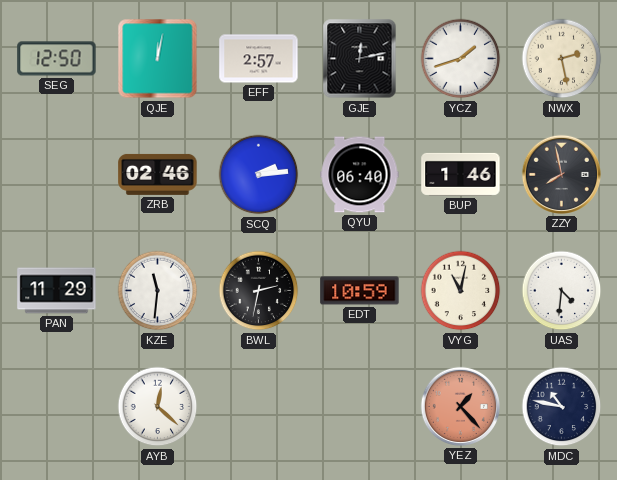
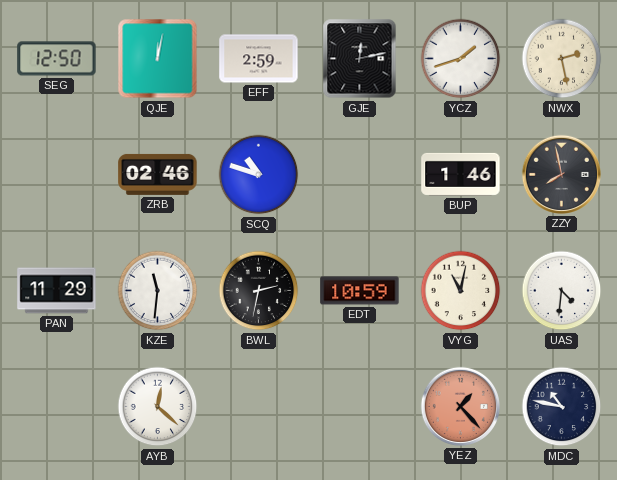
EFF: 2:57 -> 2:59
SCQ: 2:14 -> 10:48
QYU: 06:40 -> none
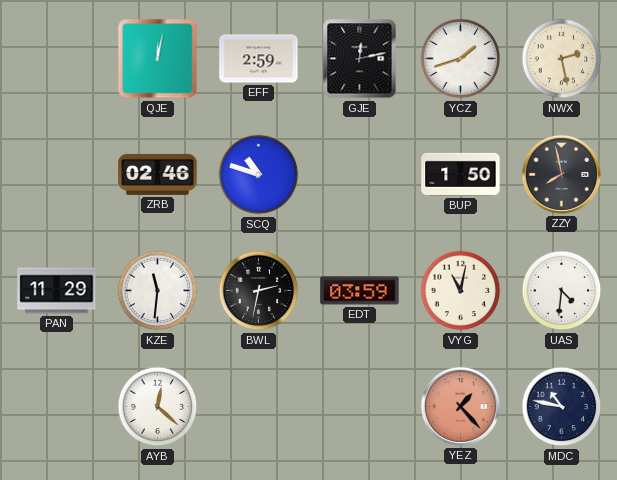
SEG: 12:50 -> none
BUP: 1:46 -> 1:50
EDT: 10:59 -> 03:59
